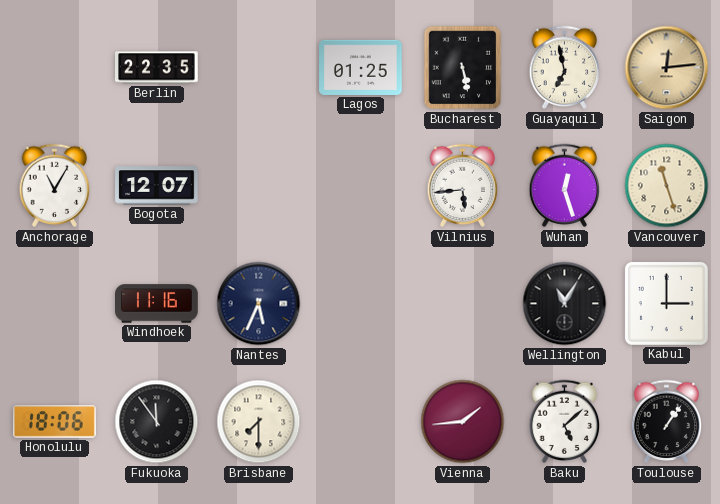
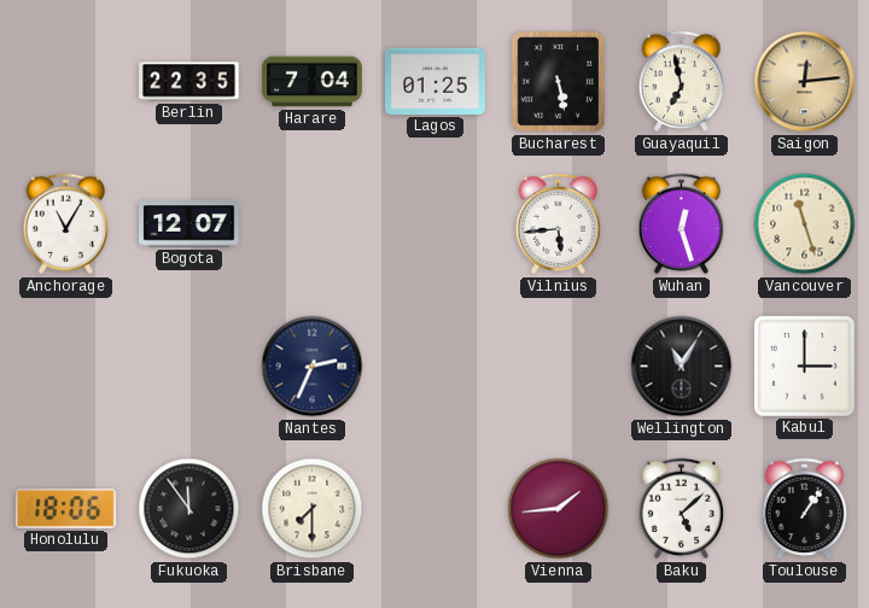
Harare: none -> 7:04
Windhoek: 11:16 -> none
Nantes: 5:34 -> 2:34
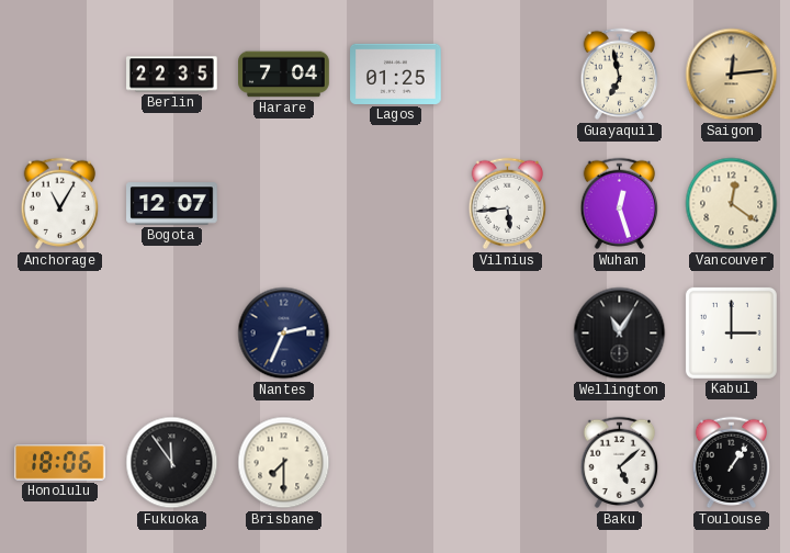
Bucharest: 5:28 -> none
Vancouver: 11:27 -> 12:21
Vienna: 1:44 -> none
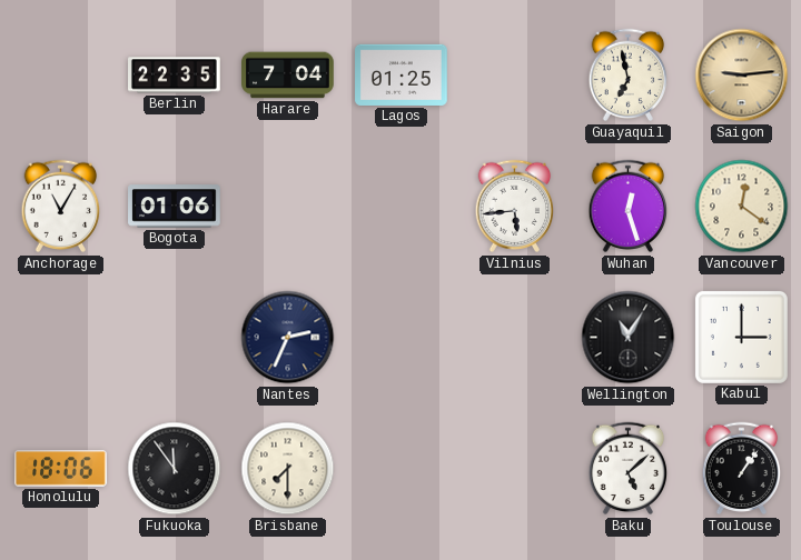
Saigon: 12:14 -> 9:14
Bogota: 12:07 -> 01:06
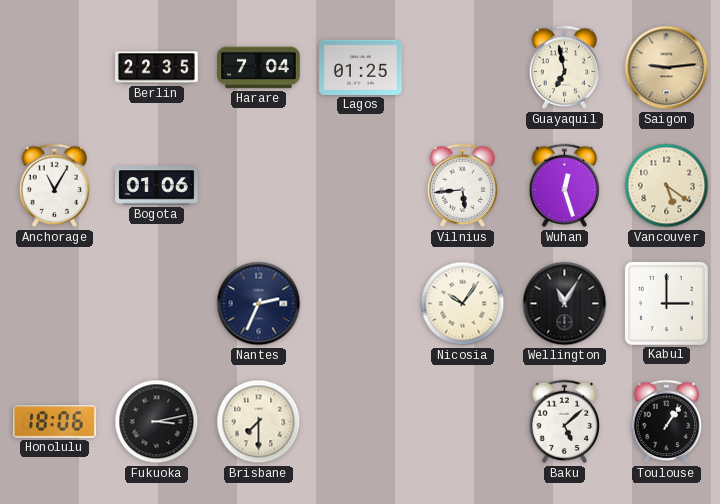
Vancouver: 12:21 -> 5:21
Nicosia: none -> 10:06
Fukuoka: 11:54 -> 3:13
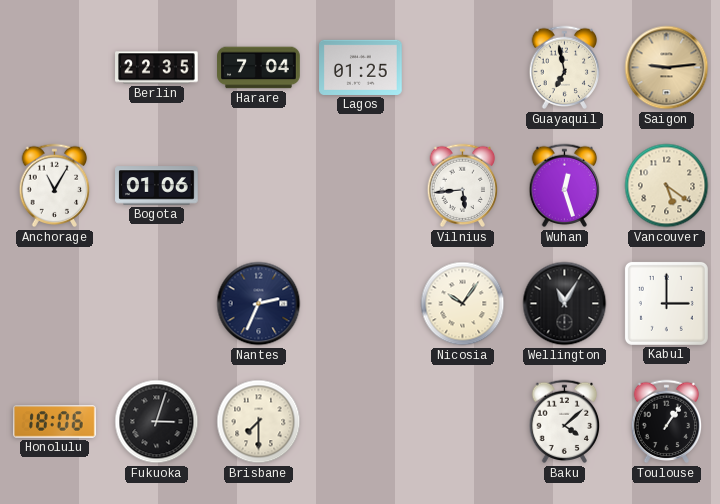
Fukuoka: 3:13 -> 3:03
Baku: 5:08 -> 4:08
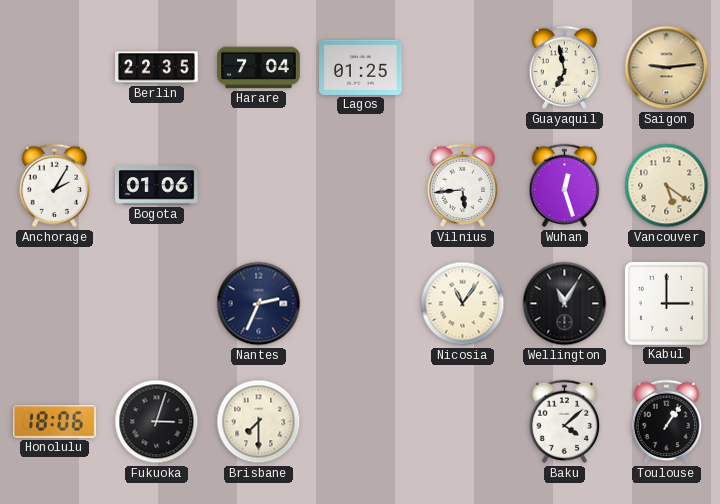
Anchorage: 11:05 -> 2:05
Nicosia: 10:06 -> 11:06
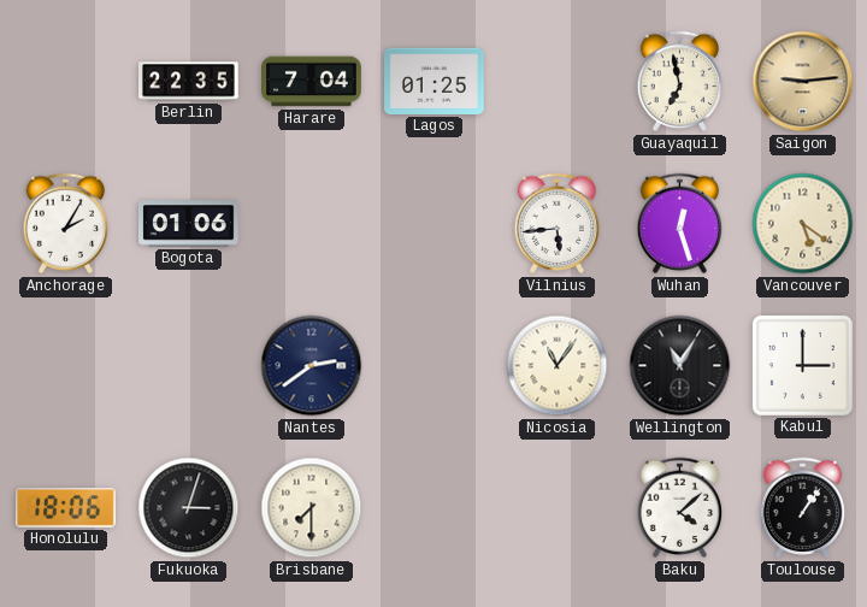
Nantes: 2:34 -> 2:39
